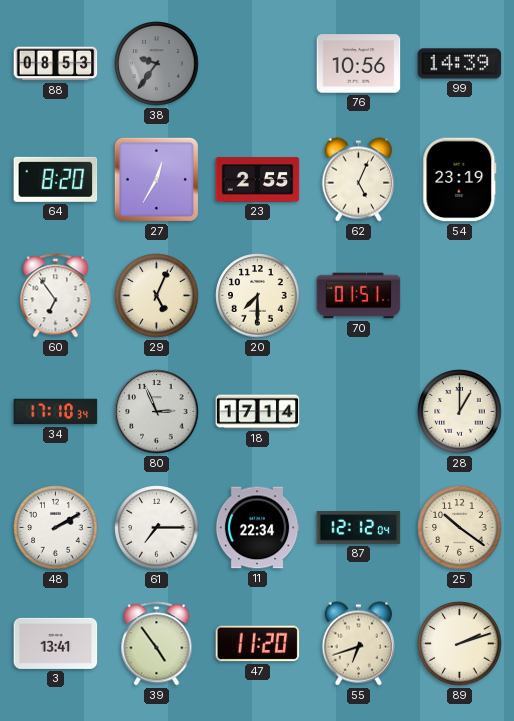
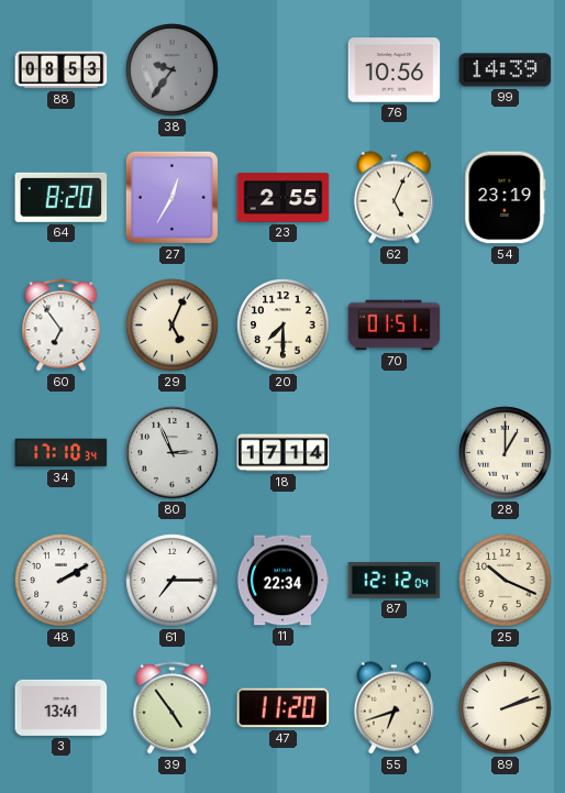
25: 10:21 -> 10:19
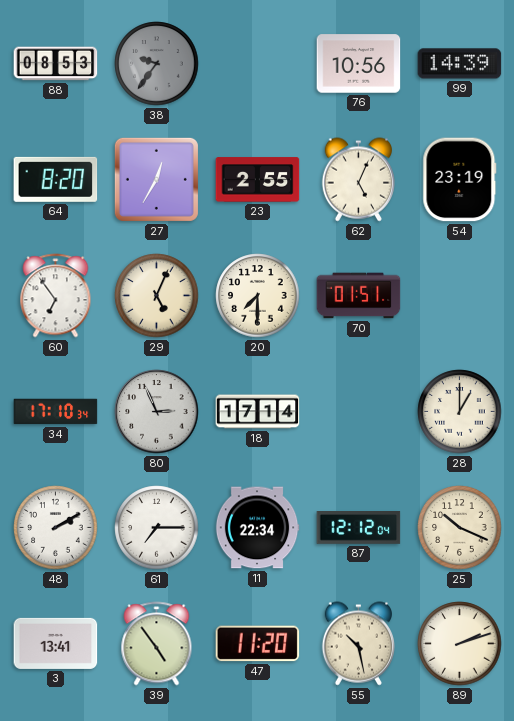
55: 6:42 -> 10:28
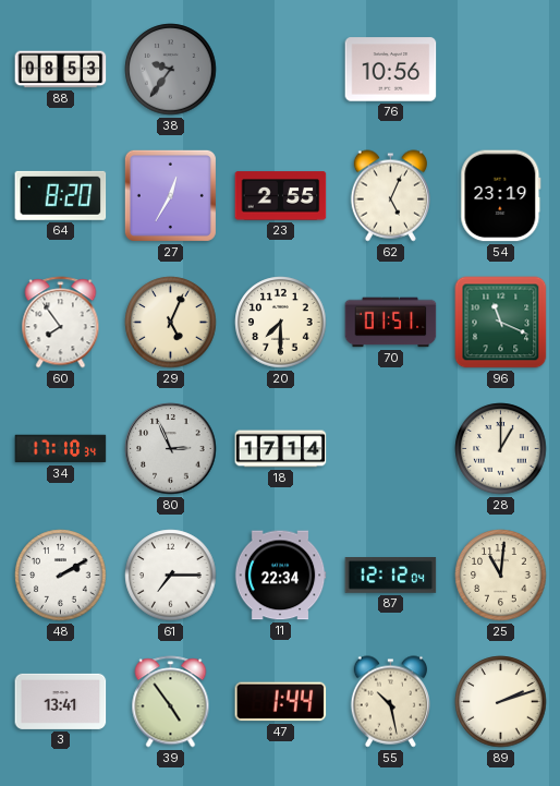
99: 14:39 -> none
60: 6:54 -> 7:54
96: none -> 11:19
25: 10:19 -> 11:01
47: 11:20 -> 1:44
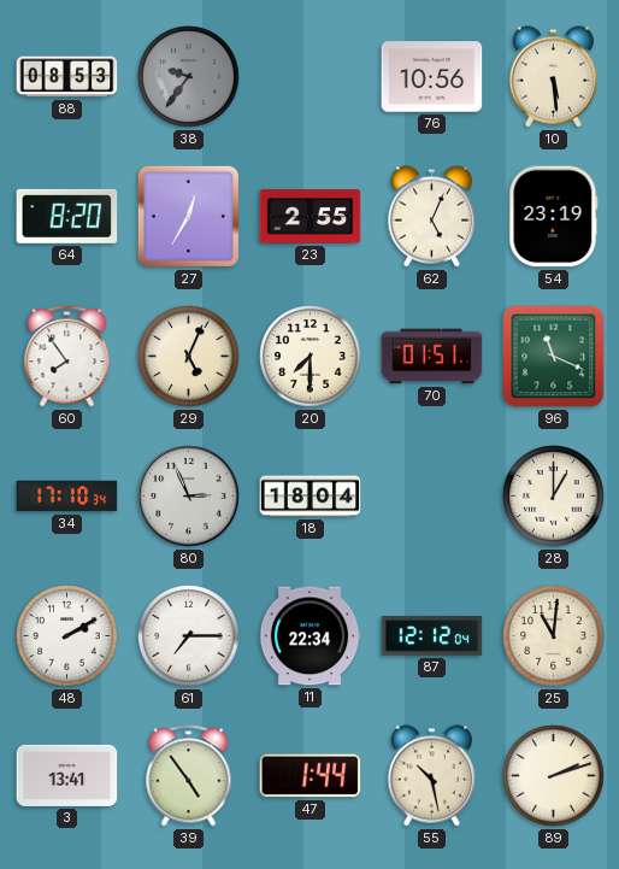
10: none -> 5:29
18: 17:14 -> 18:04
